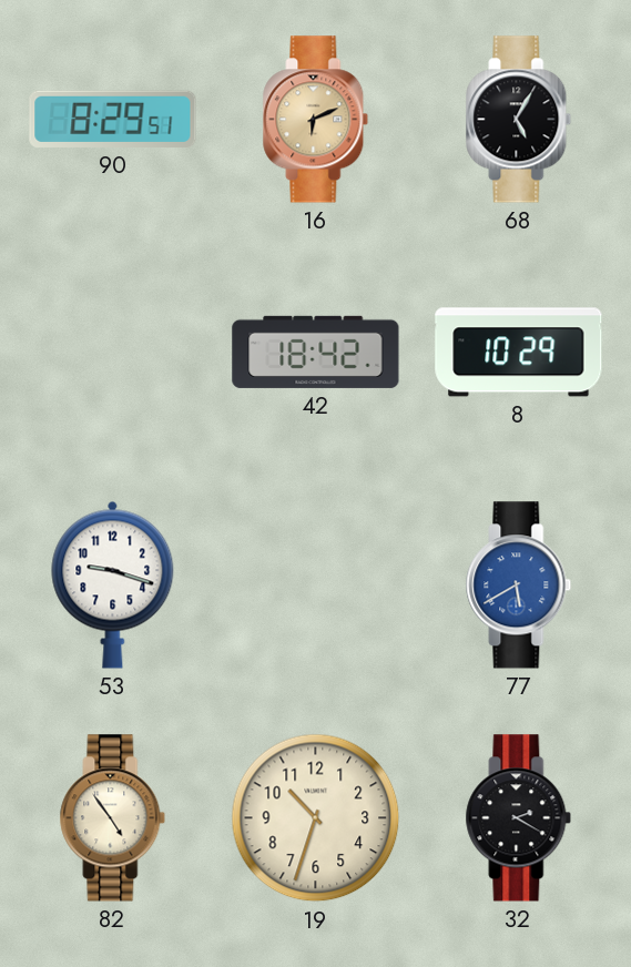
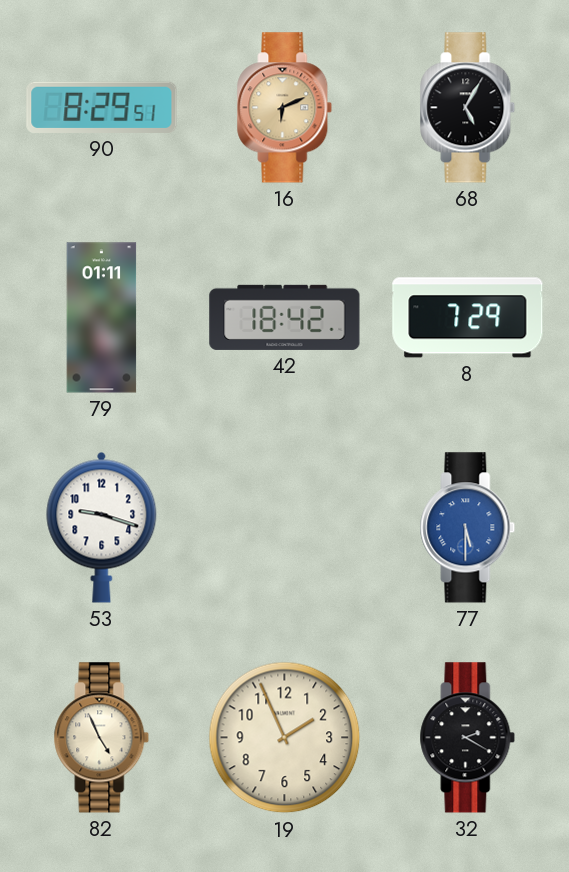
79: none -> 01:11
8: 10:29 -> 7:29
77: 5:40 -> 5:30
82: 4:54 -> 4:56
19: 10:33 -> 1:56
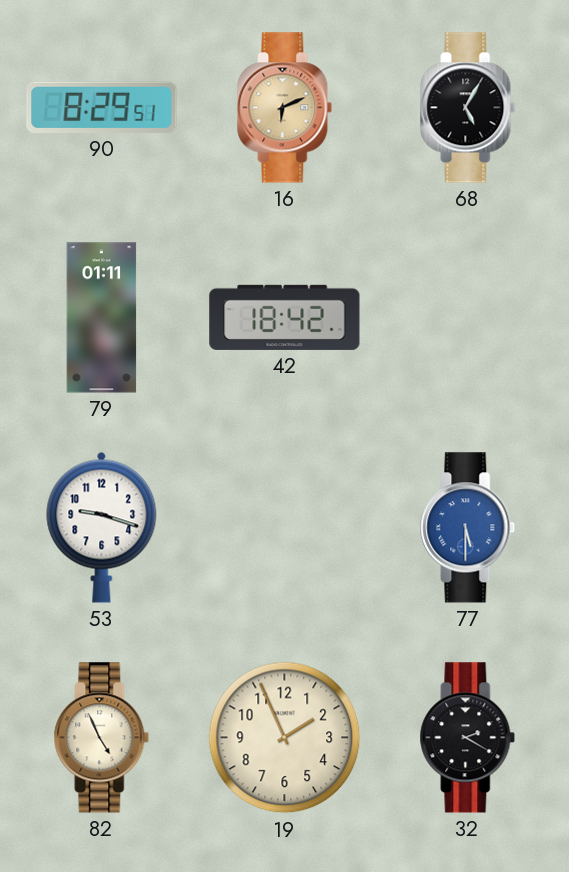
8: 7:29 -> none
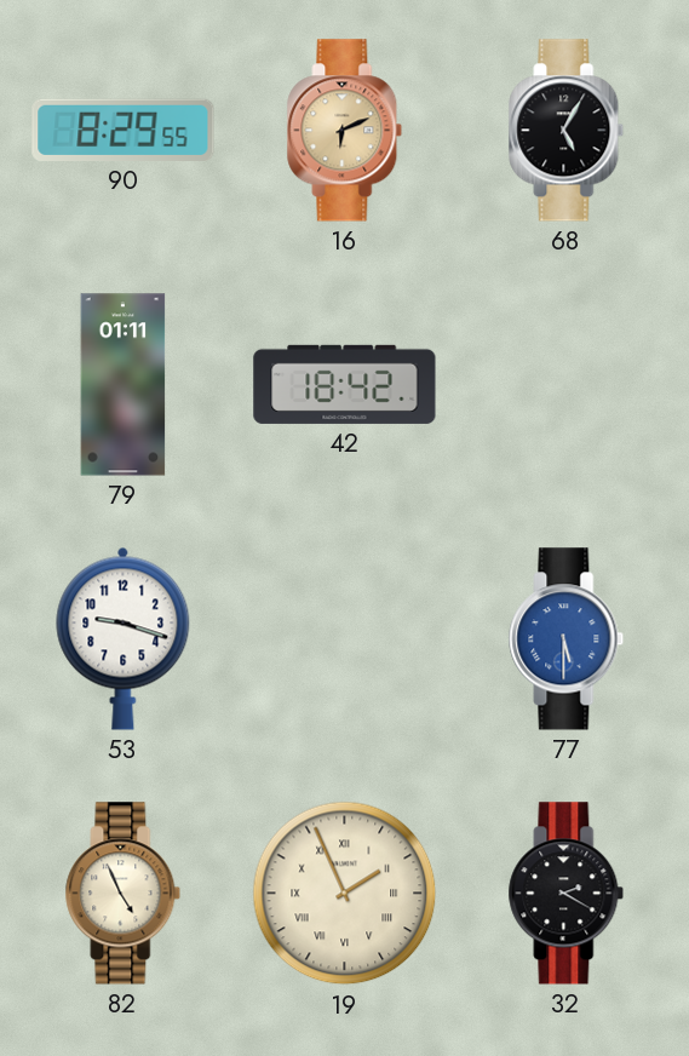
90: 8:29:51 -> 8:29:55
19 numerals: Arabic -> Roman
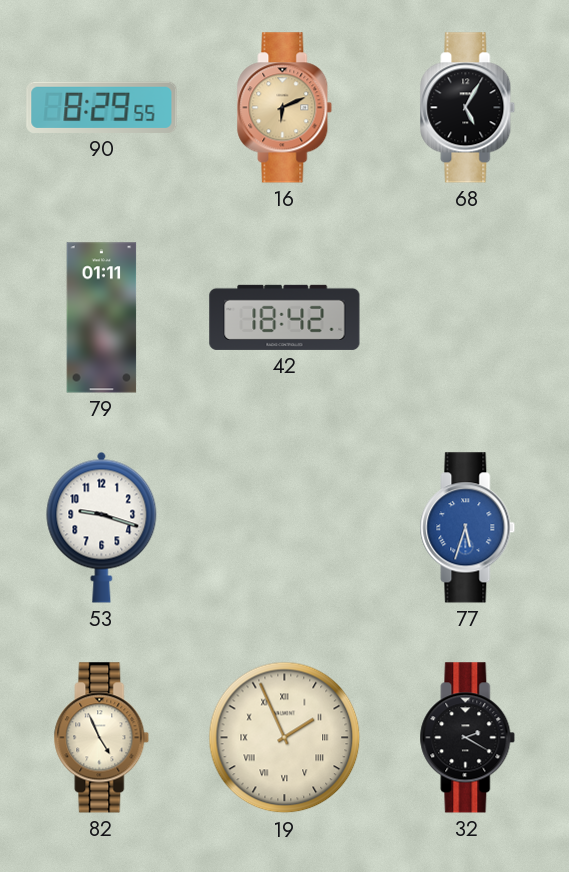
77: 5:30 -> 5:33
